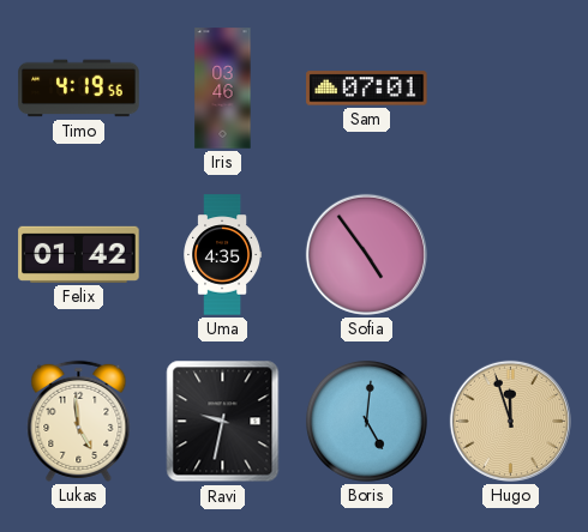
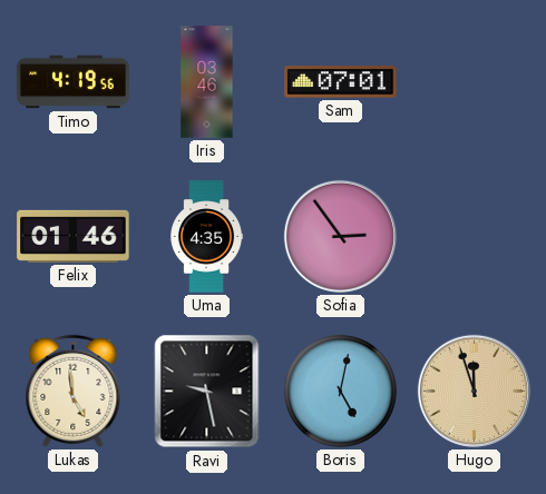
Felix: 01:42 -> 01:46
Sofia: 4:54 -> 2:54
Ravi: 9:32 -> 9:28
Boris: 5:01 -> 5:02
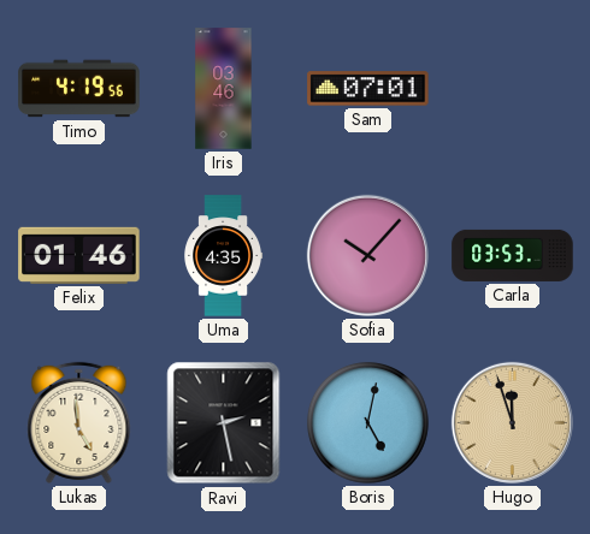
Sofia: 2:54 -> 10:07
Carla: none -> 03:53
Ravi: 9:28 -> 2:28
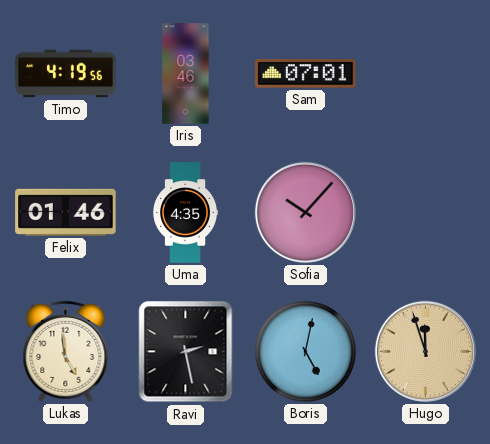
Carla: 03:53 -> none
